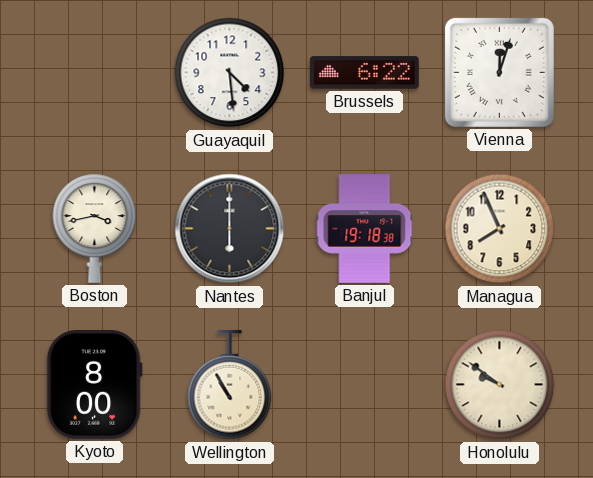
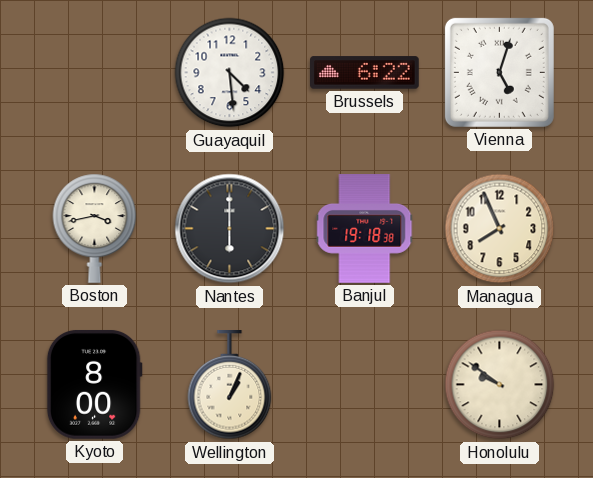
Vienna: 12:03 -> 5:03
Wellington: 10:55 -> 1:04
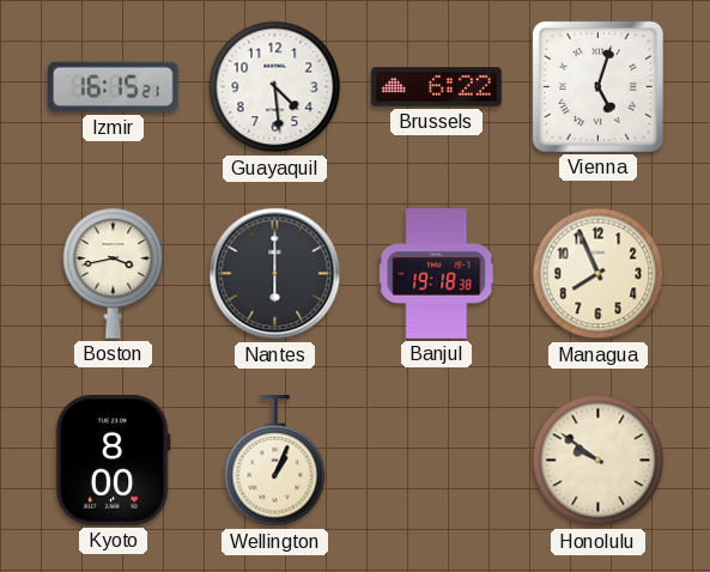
Izmir: none -> 16:15
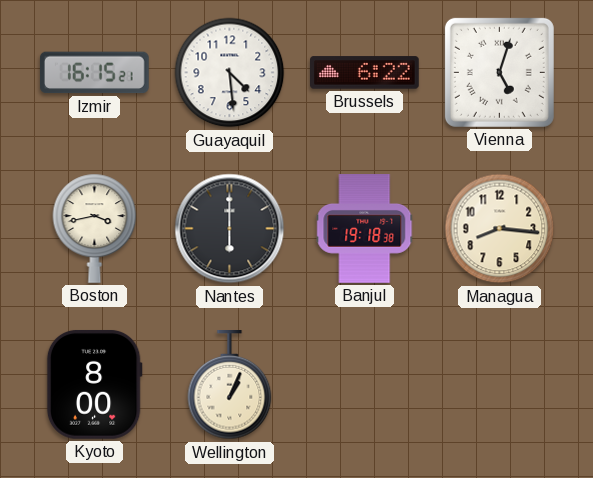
Managua: 7:56 -> 8:16
Honolulu: 9:51 -> none
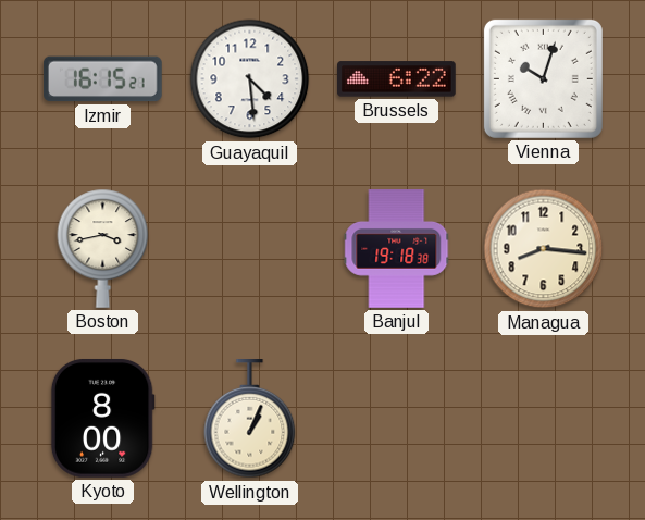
Vienna: 5:03 -> 10:03
Nantes: 6:00 -> none
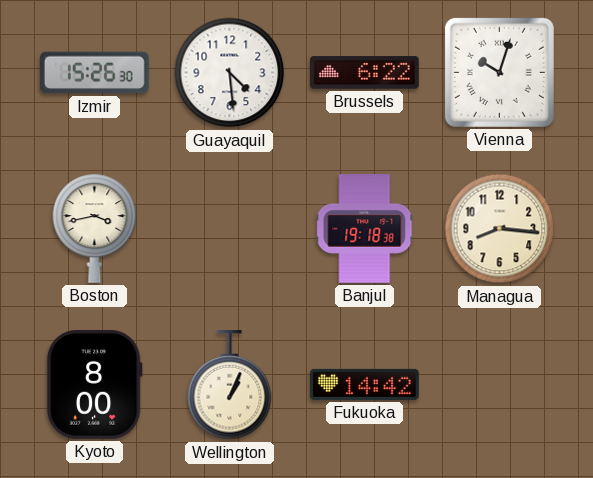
Izmir: 16:15 -> 15:26
Fukuoka: none -> 14:42
